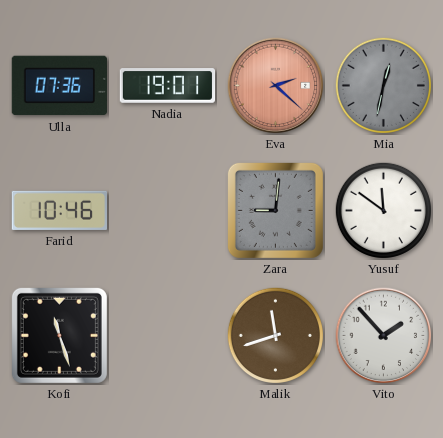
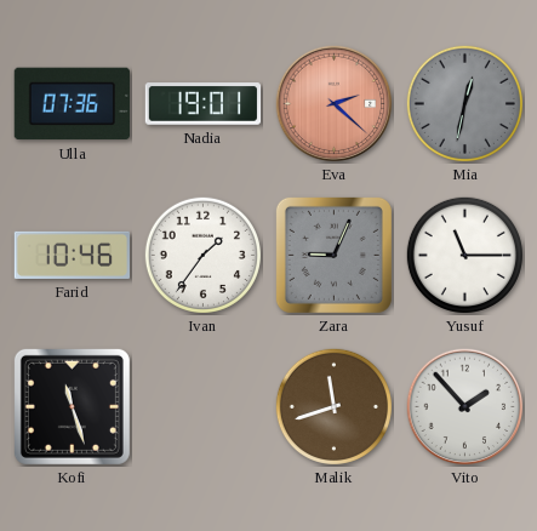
Ivan: none -> 1:36
Zara: 9:01 -> 9:04
Yusuf: 11:51 -> 11:15
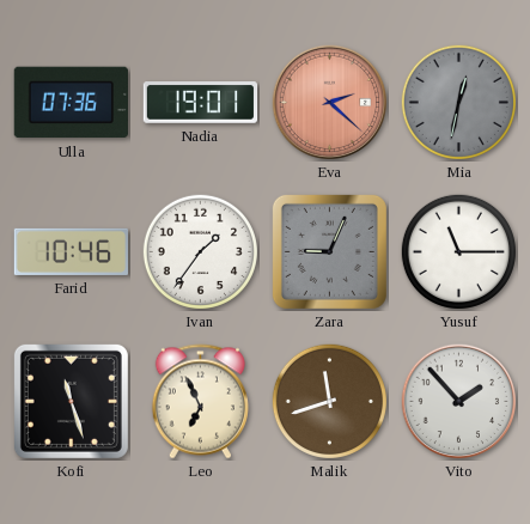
Leo: none -> 6:56
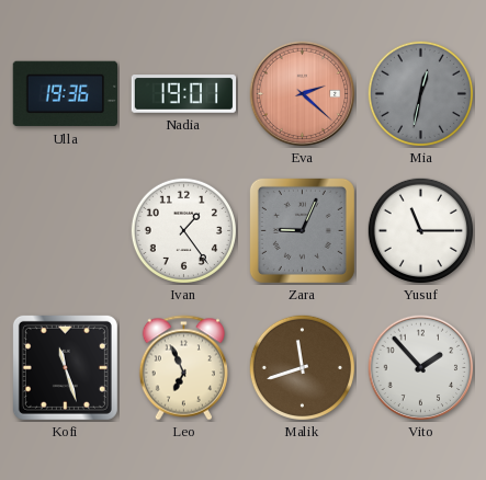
Ulla: 07:36 -> 19:36
Farid: 10:46 -> none
Ivan: 1:36 -> 1:24
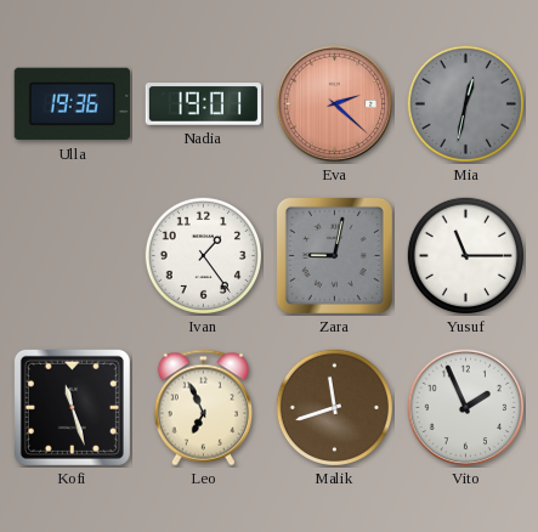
Zara: 9:04 -> 9:02
Vito: 1:53 -> 1:56
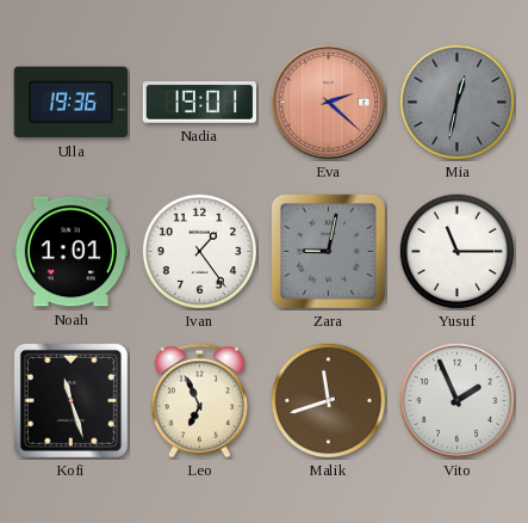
Noah: none -> 1:01
